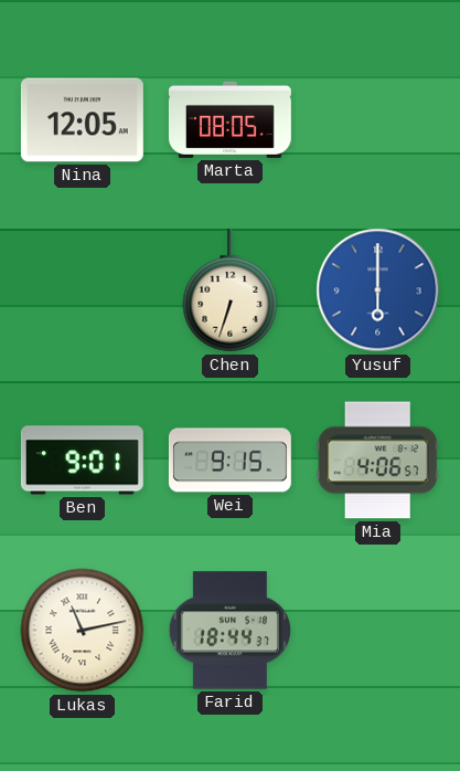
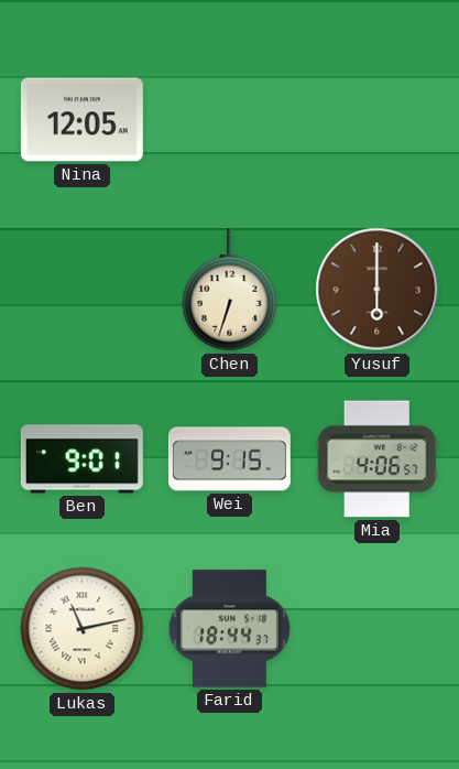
Marta: 08:05 -> none
Yusuf dial: blue -> brown
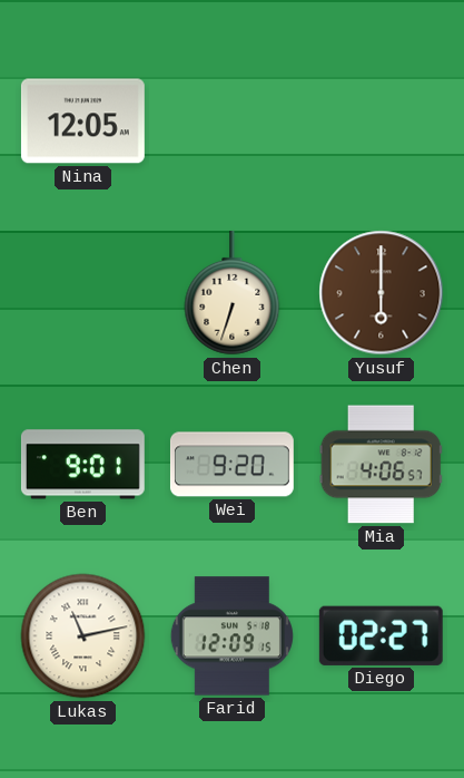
Wei: 9:15 -> 9:20
Farid: 18:44 -> 12:09
Diego: none -> 02:27
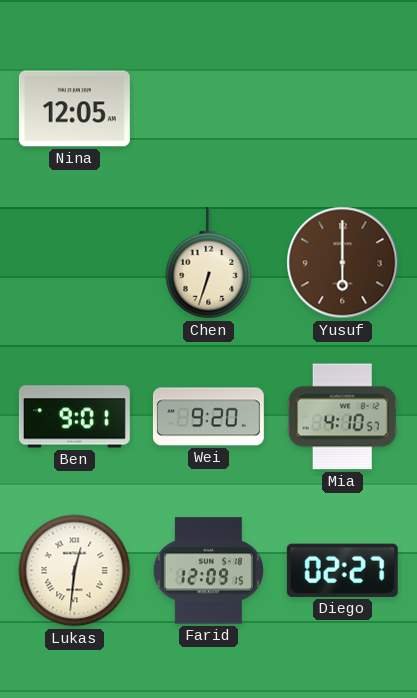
Mia: 4:06 -> 4:10
Lukas: 11:13 -> 12:31
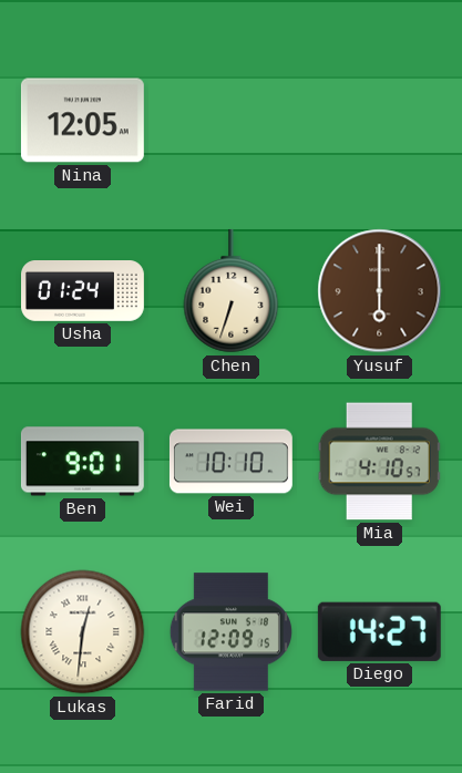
Usha: none -> 01:24
Wei: 9:20 -> 10:10
Diego: 02:27 -> 14:27
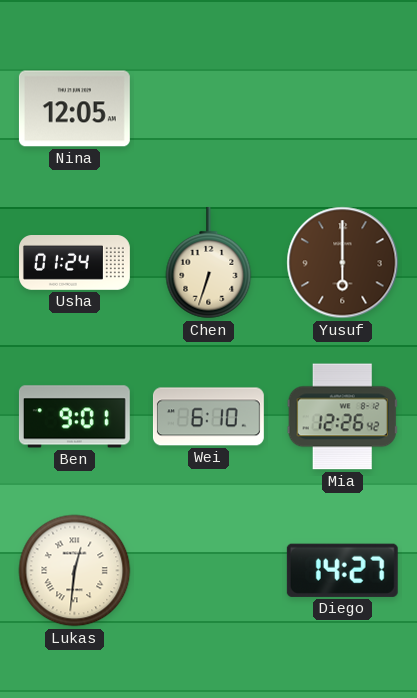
Wei: 10:10 -> 6:10
Mia: 4:10 -> 12:26
Farid: 12:09 -> none
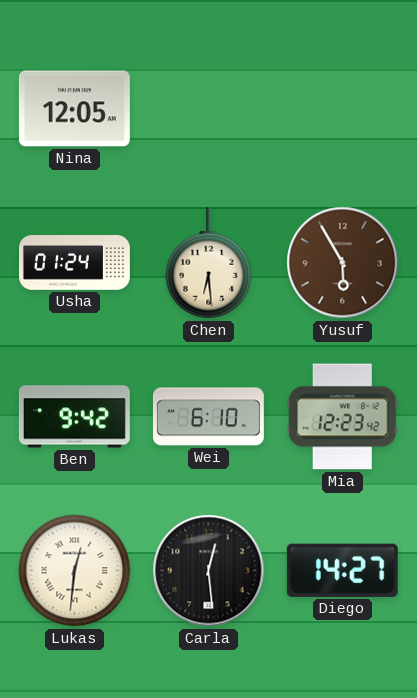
Chen: 6:33 -> 6:29
Yusuf: 6:00 -> 5:55
Ben: 9:01 -> 9:42
Mia: 12:26 -> 12:23
Carla: none -> 12:29
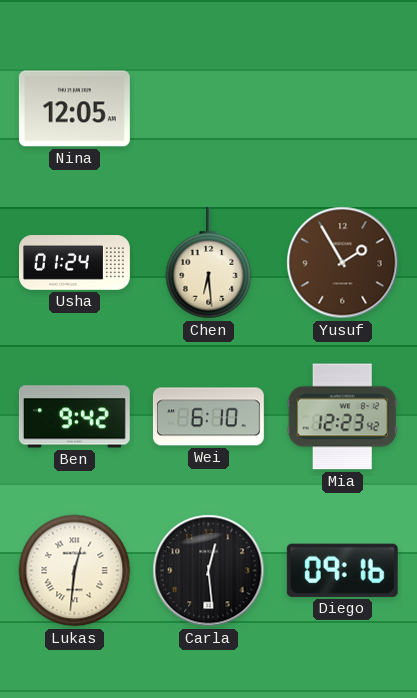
Yusuf: 5:55 -> 1:55
Diego: 14:27 -> 09:16
